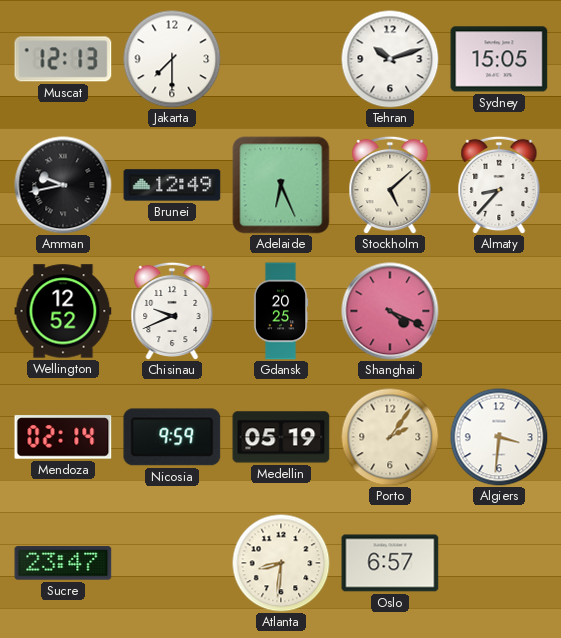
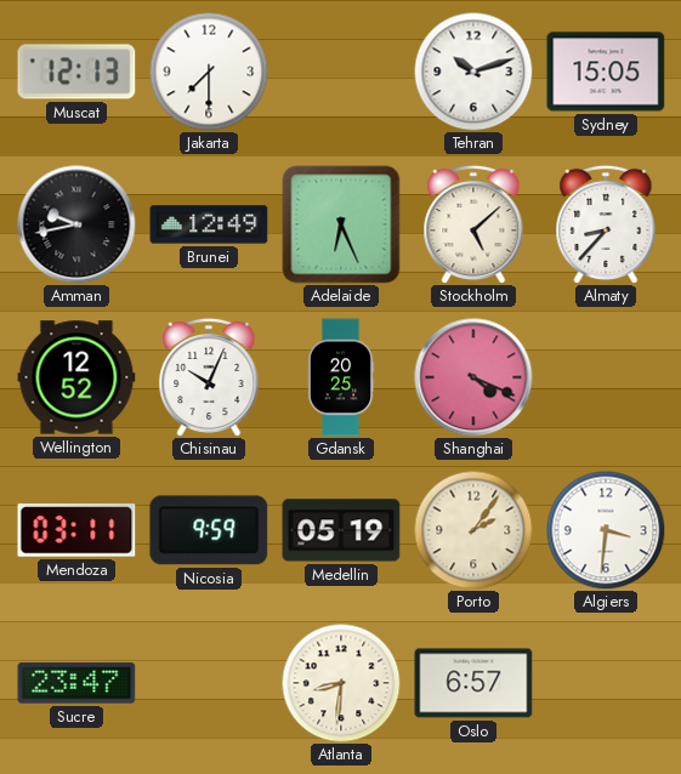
Chisinau: 9:41 -> 10:04
Mendoza: 02:14 -> 03:11
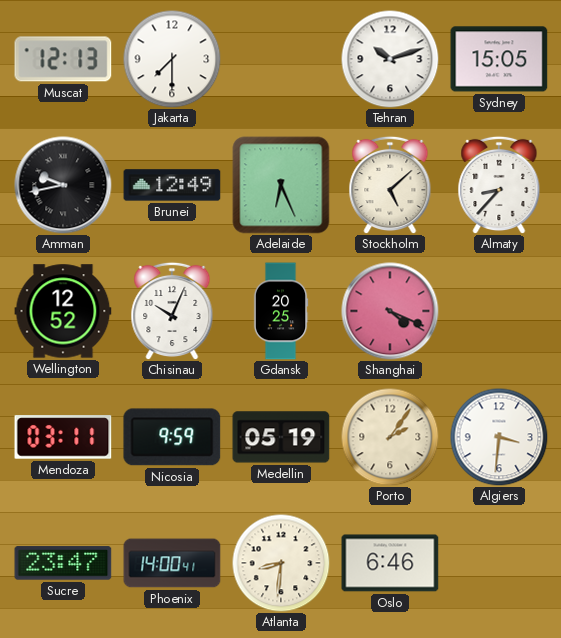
Phoenix: none -> 14:00
Oslo: 6:57 -> 6:46
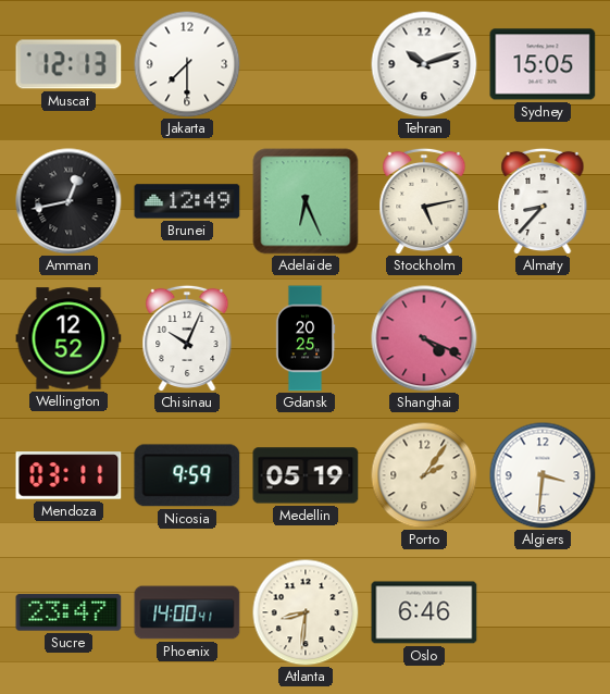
Amman: 9:43 -> 12:43
Stockholm: 5:08 -> 5:13
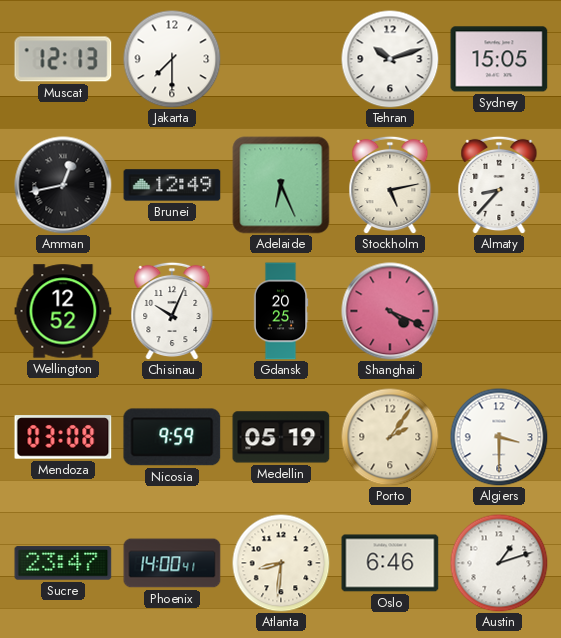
Mendoza: 03:11 -> 03:08
Algiers: 3:31 -> 3:30
Austin: none -> 1:12
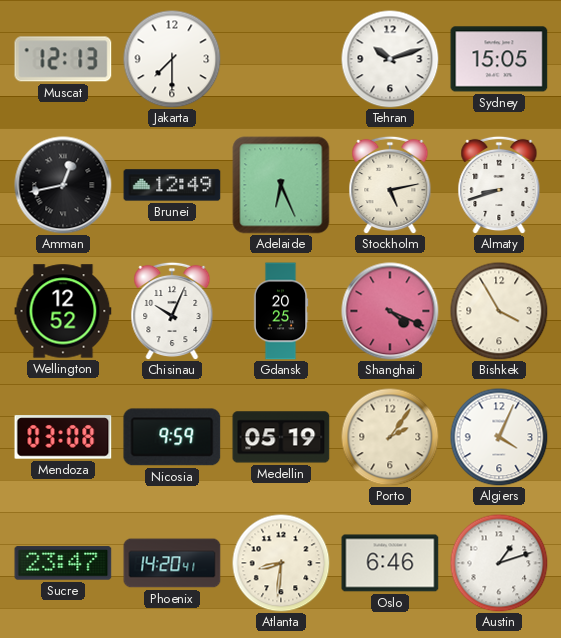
Almaty: 8:37 -> 8:42
Bishkek: none -> 3:55
Algiers: 3:30 -> 4:04
Phoenix: 14:00 -> 14:20
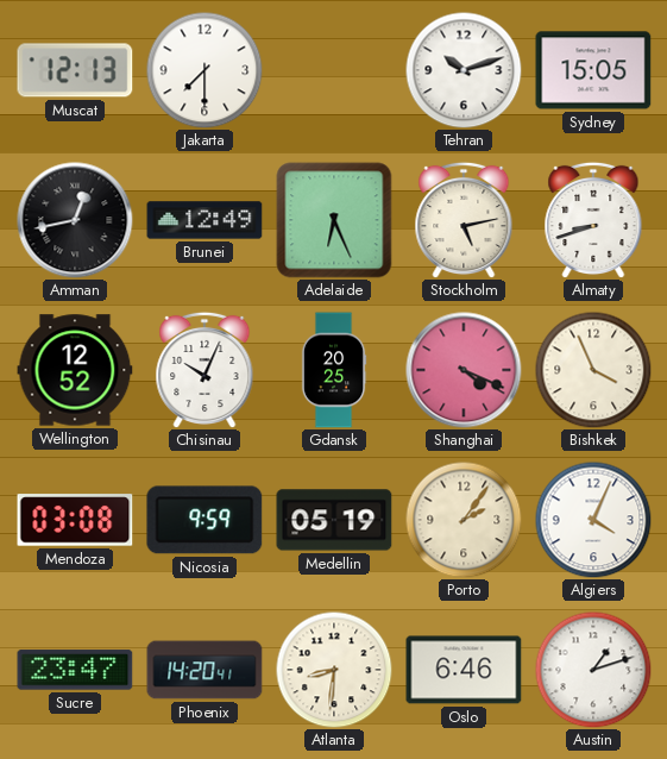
Bishkek: 3:55 -> 3:56
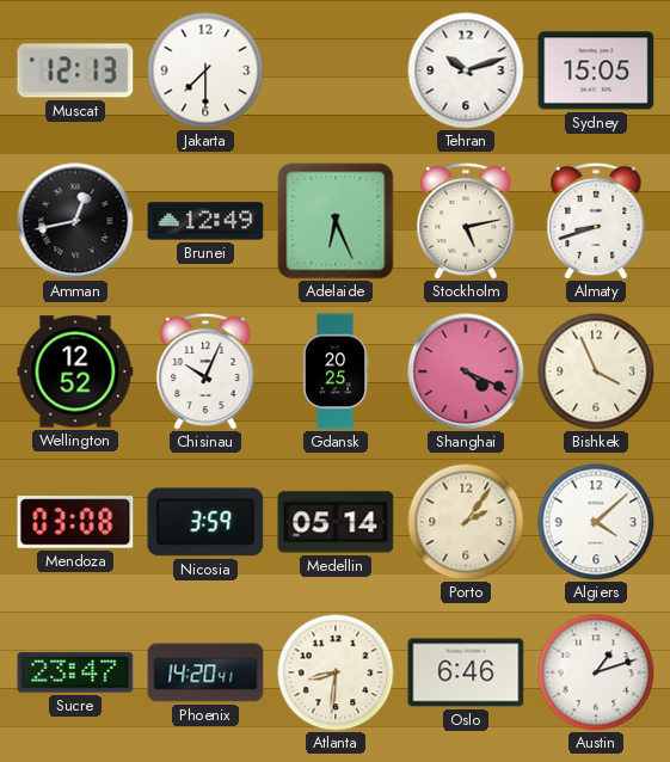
Nicosia: 9:59 -> 3:59
Medellin: 05:19 -> 05:14
Algiers: 4:04 -> 4:08
